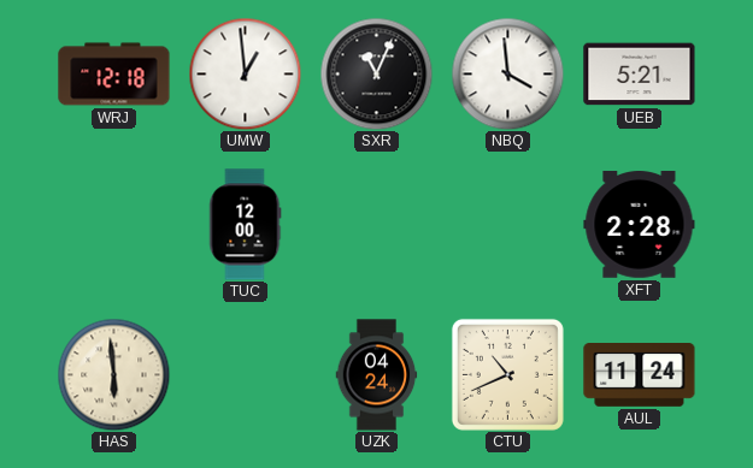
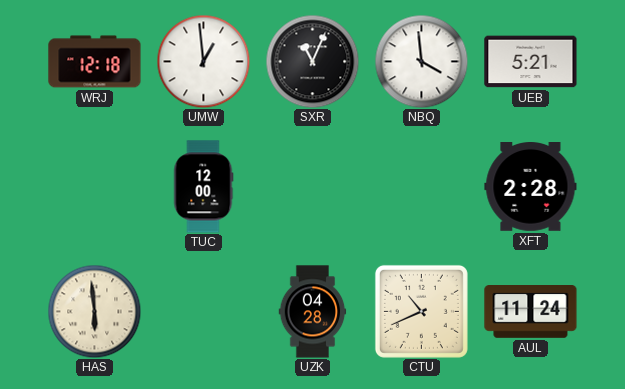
UZK: 04:24 -> 04:28
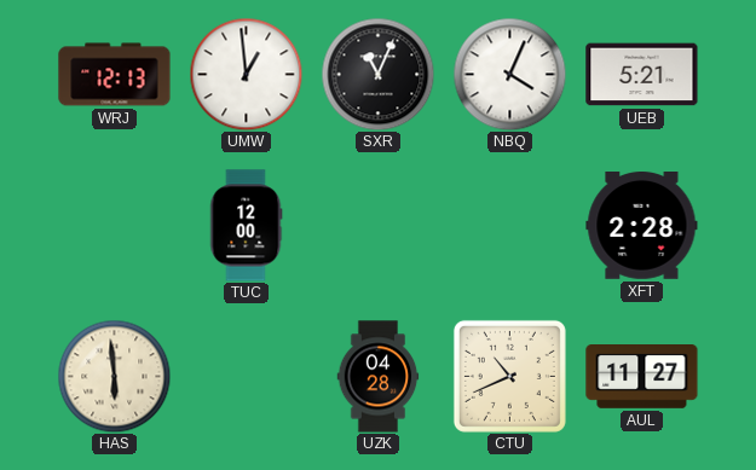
WRJ: 12:18 -> 12:13
NBQ: 3:59 -> 4:04
AUL: 11:24 -> 11:27
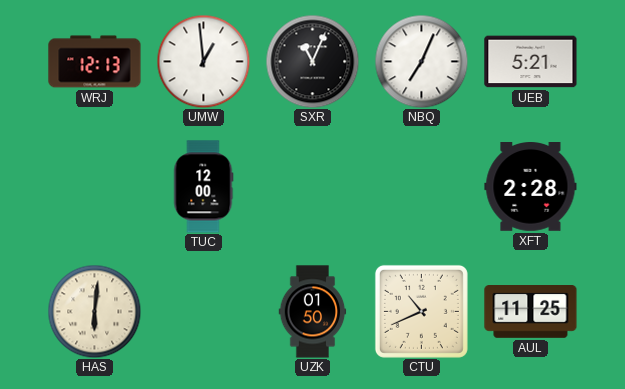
NBQ: 4:04 -> 7:04
HAS: 5:59 -> 6:01
UZK: 04:28 -> 01:50
AUL: 11:27 -> 11:25
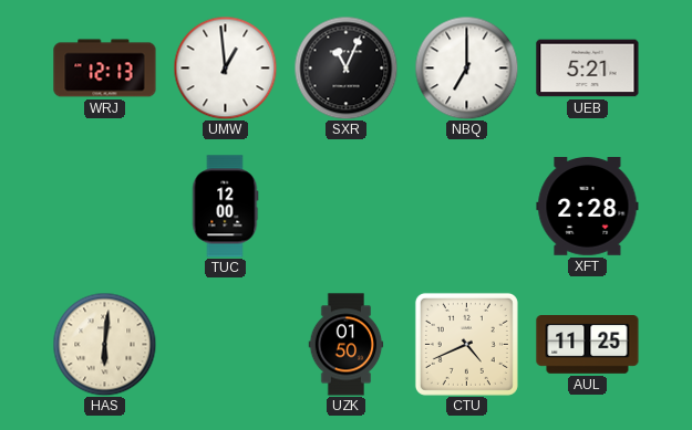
NBQ: 7:04 -> 7:00
CTU: 10:41 -> 4:41
